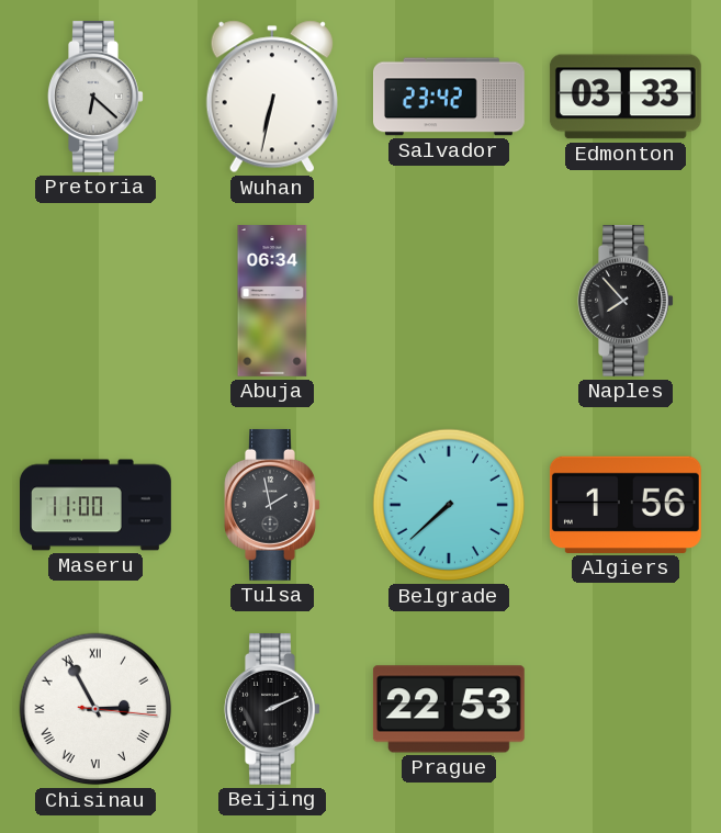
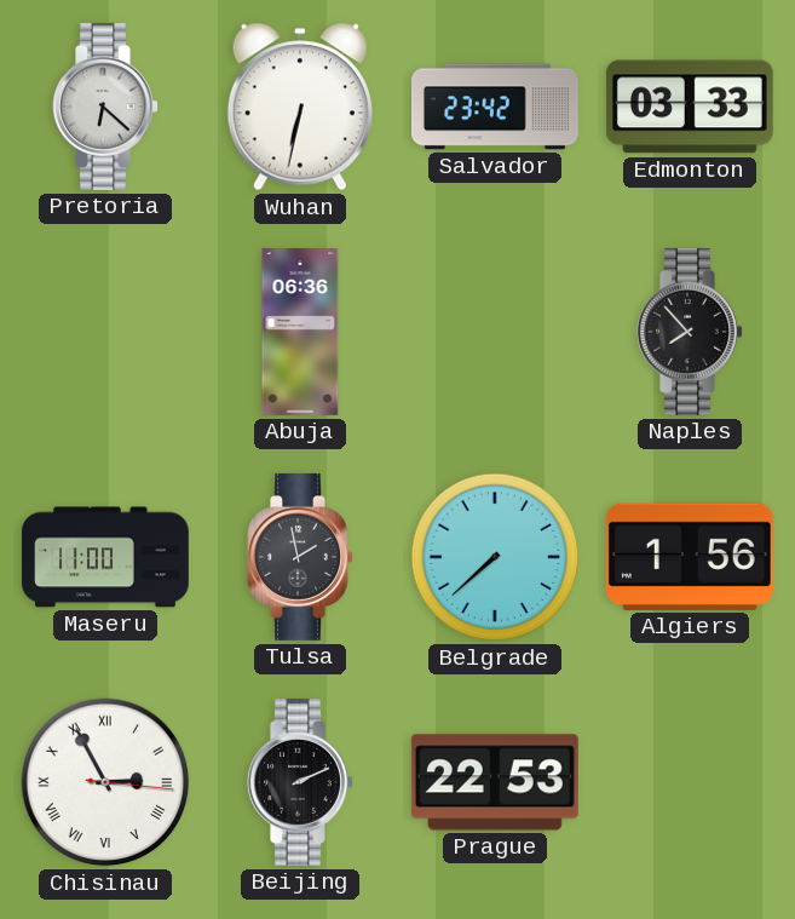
Abuja: 06:34 -> 06:36
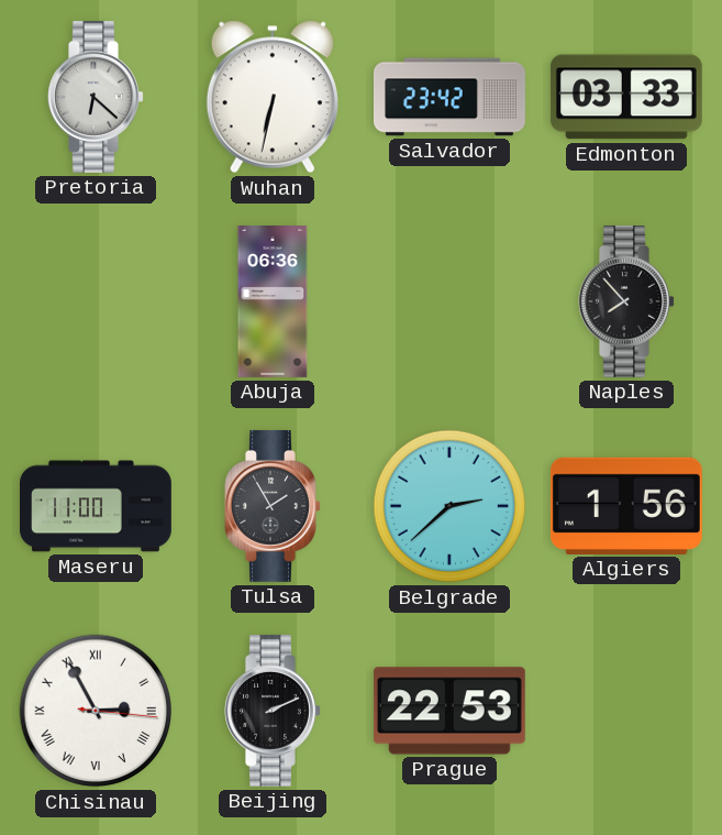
Tulsa: 1:58 -> 1:55
Belgrade: 7:38 -> 2:38
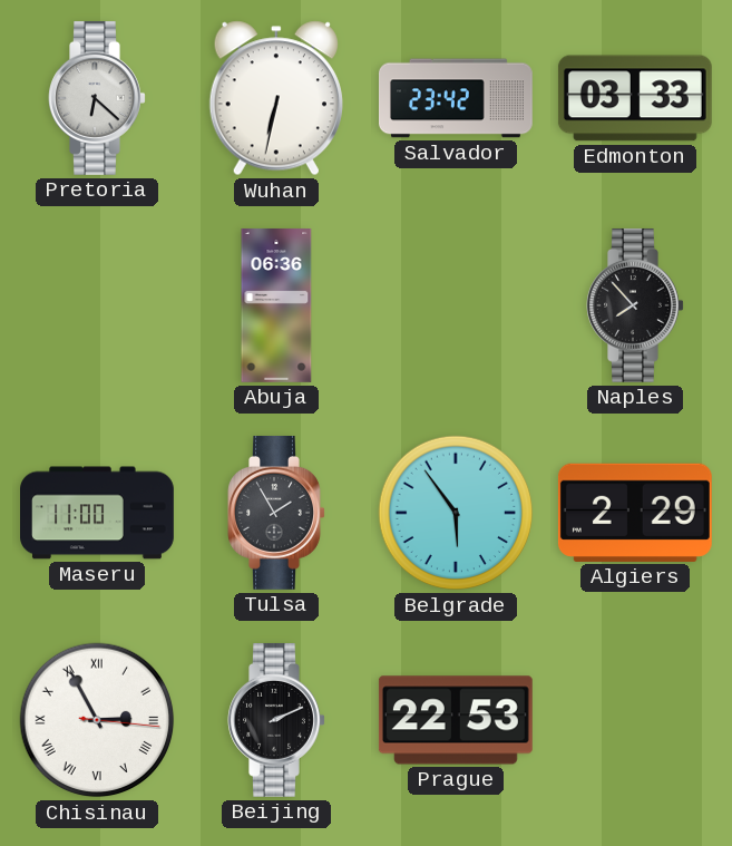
Belgrade: 2:38 -> 5:54
Algiers: 1:56 -> 2:29
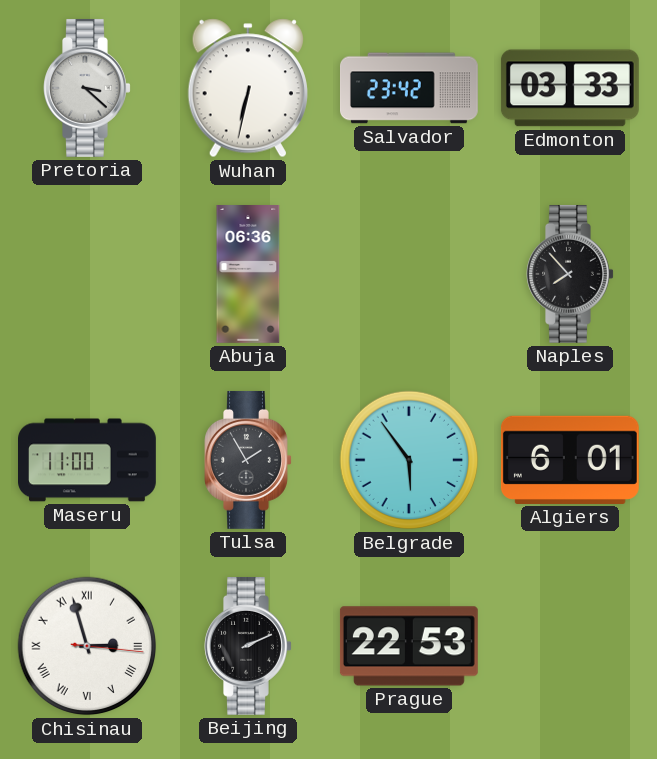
Pretoria: 6:22 -> 3:22
Algiers: 2:29 -> 6:01
Chisinau: 2:55 -> 2:57
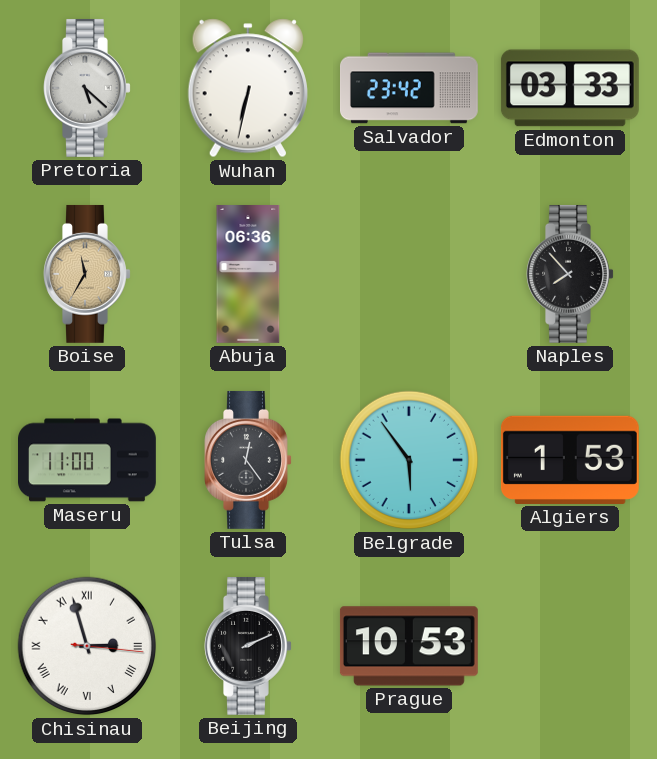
Pretoria: 3:22 -> 5:22
Boise: none -> 11:35
Tulsa: 1:55 -> 12:24
Algiers: 6:01 -> 1:53
Prague: 22:53 -> 10:53
